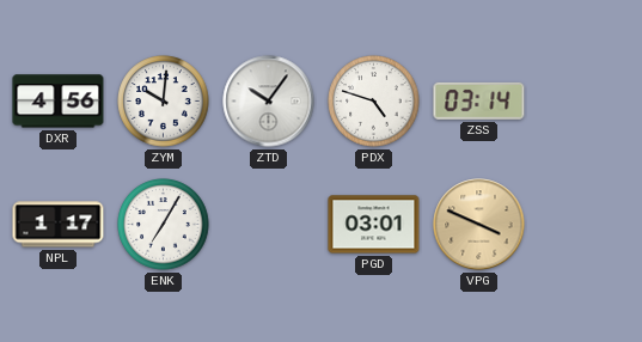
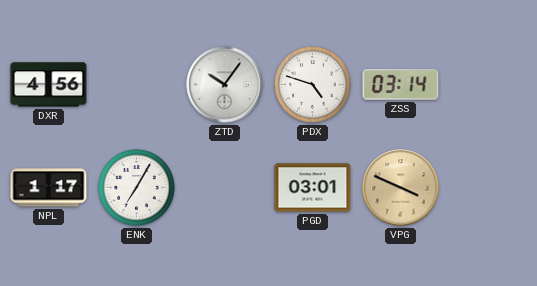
ZYM: 10:01 -> none
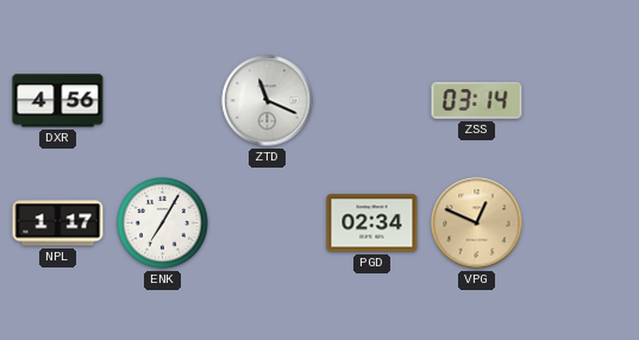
ZTD: 10:06 -> 11:19
PDX: 4:48 -> none
PGD: 03:01 -> 02:34
VPG: 3:49 -> 12:49
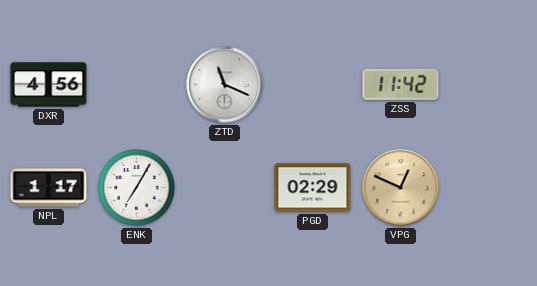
ZSS: 03:14 -> 11:42
PGD: 02:34 -> 02:29
